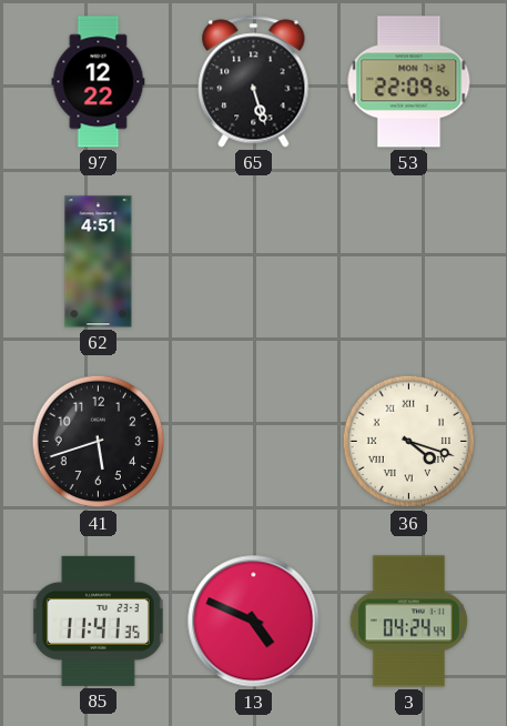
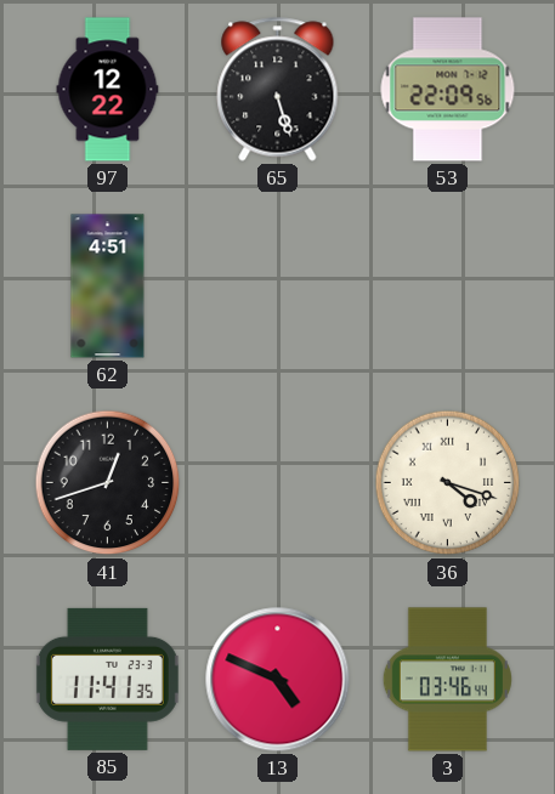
41: 5:42 -> 12:42
3: 04:24 -> 03:46
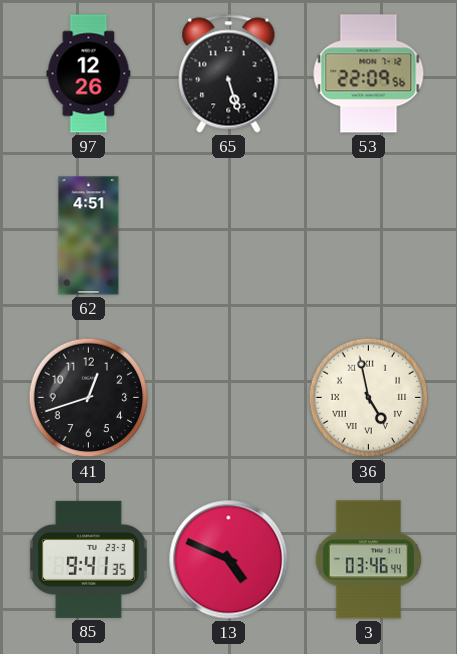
97: 12:22 -> 12:26
36: 4:18 -> 4:58
85: 11:41 -> 9:41
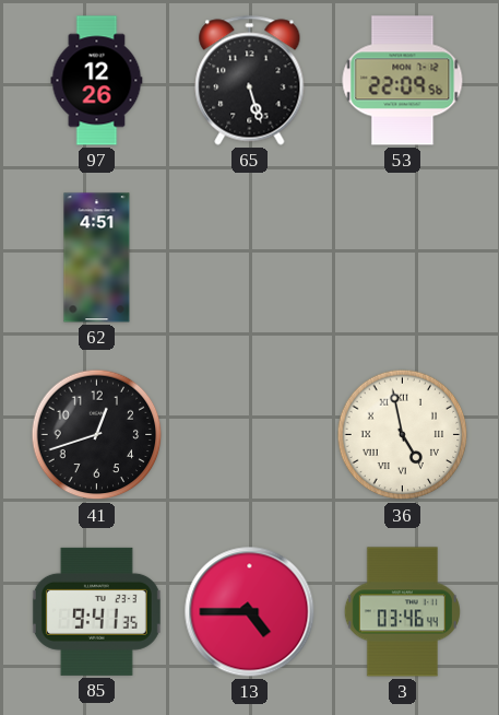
13: 4:49 -> 4:45
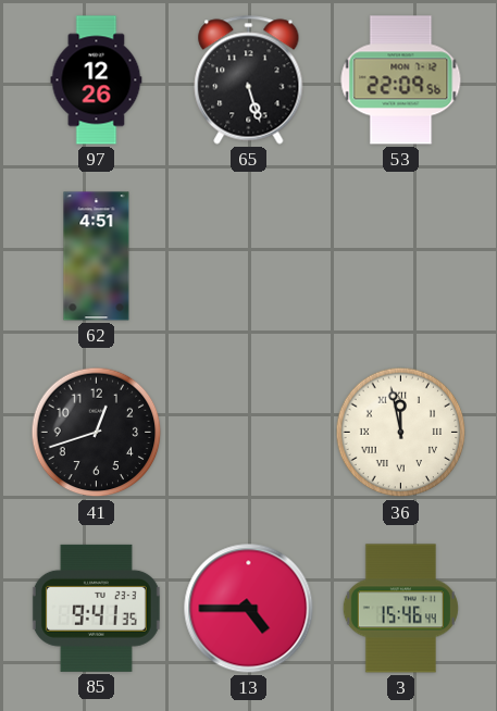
36: 4:58 -> 11:58
3: 03:46 -> 15:46
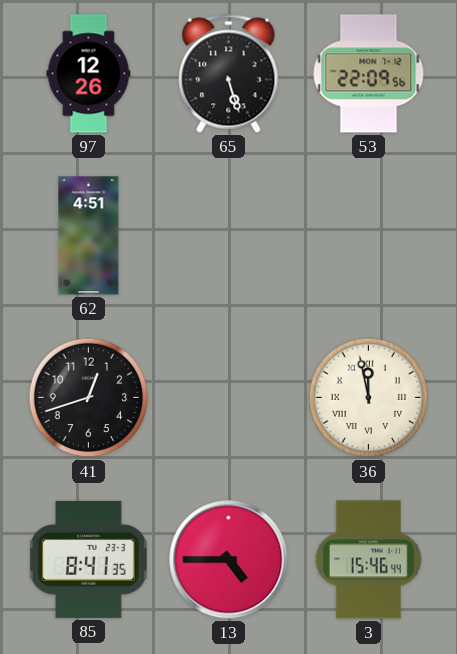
85: 9:41 -> 8:41
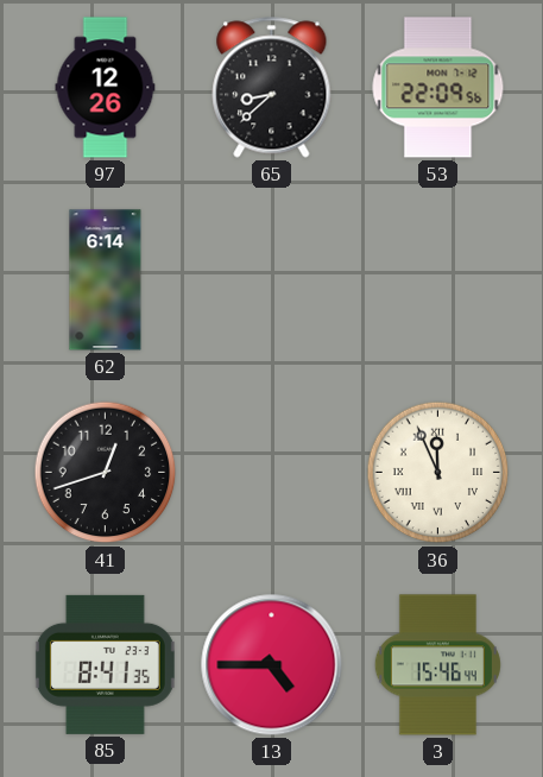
65: 5:27 -> 8:38
62: 4:51 -> 6:14
36: 11:58 -> 11:56
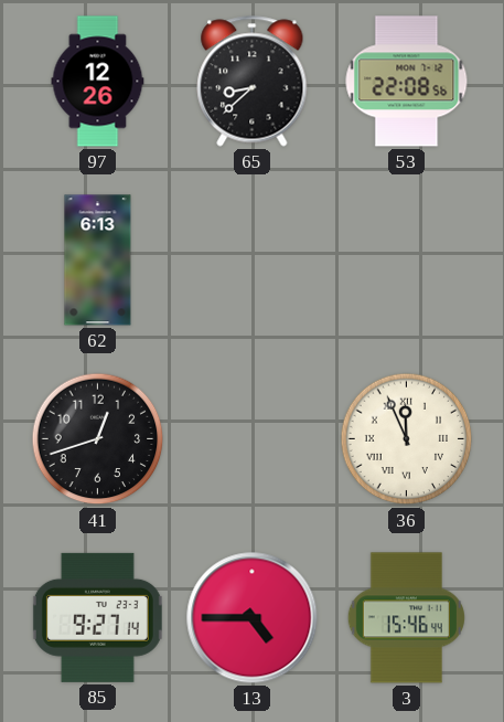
53: 22:09 -> 22:08
62: 6:14 -> 6:13
85: 8:41 -> 9:27
